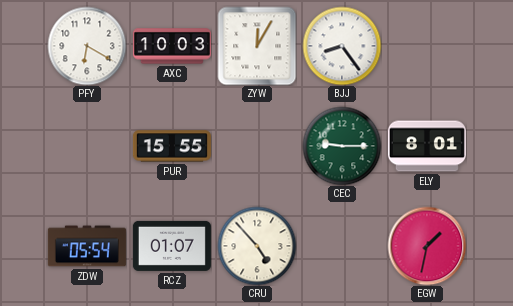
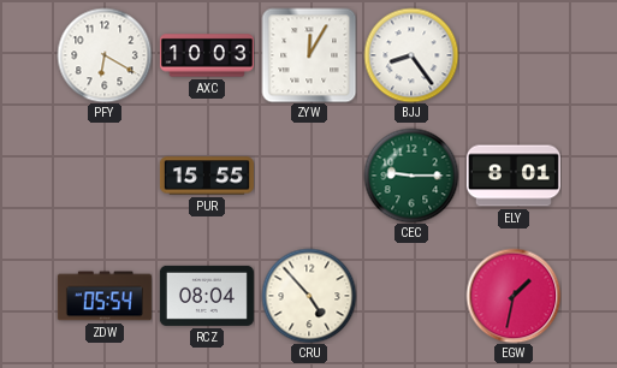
RCZ: 01:07 -> 08:04
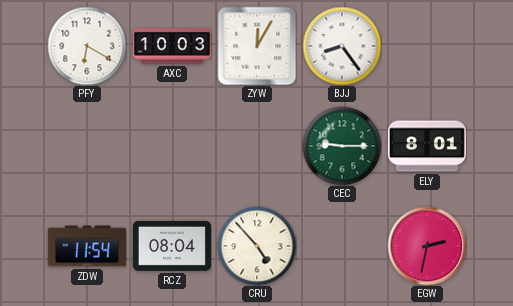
PUR: 15:55 -> none
ZDW: 05:54 -> 11:54
EGW: 1:32 -> 2:32
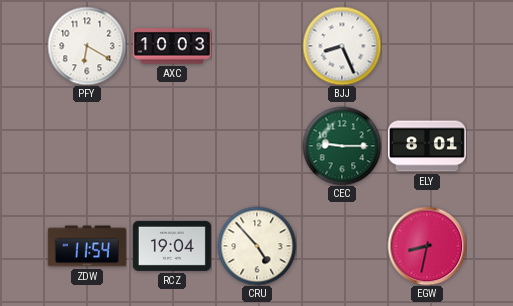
ZYW: 12:05 -> none
BJJ: 8:24 -> 8:26
RCZ: 08:04 -> 19:04
EGW: 2:32 -> 8:32
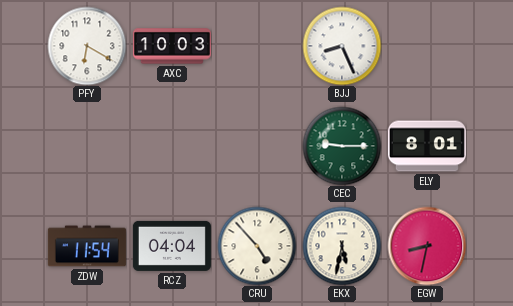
RCZ: 19:04 -> 04:04
EKX: none -> 5:32
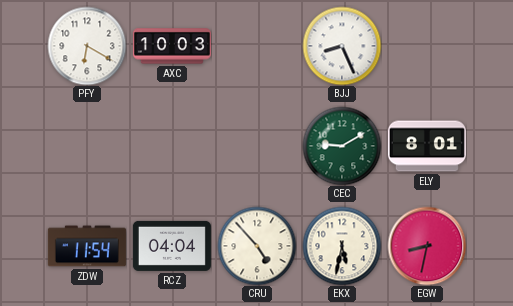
CEC: 9:15 -> 9:10
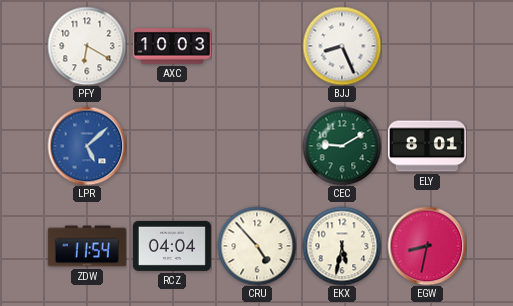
LPR: none -> 5:08
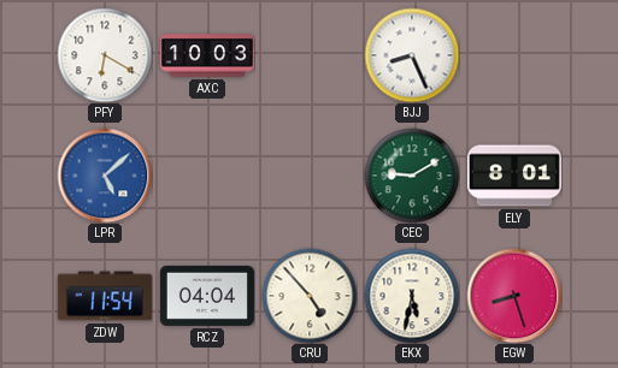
EGW: 8:32 -> 8:27
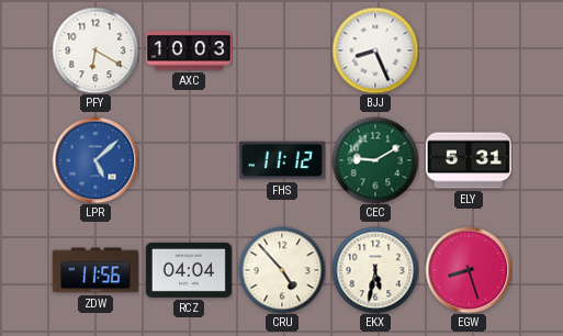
FHS: none -> 11:12
ELY: 8:01 -> 5:31
ZDW: 11:54 -> 11:56
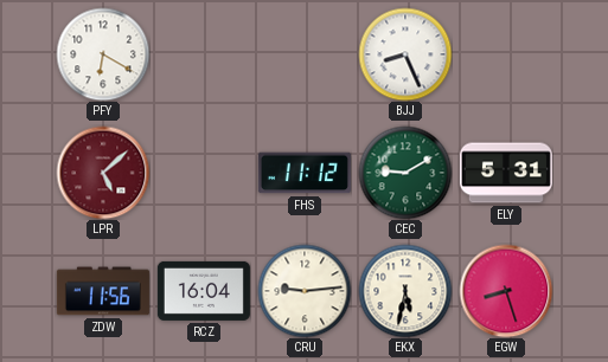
AXC: 10:03 -> none
LPR dial: blue -> burgundy
RCZ: 04:04 -> 16:04
CRU: 4:53 -> 9:14
